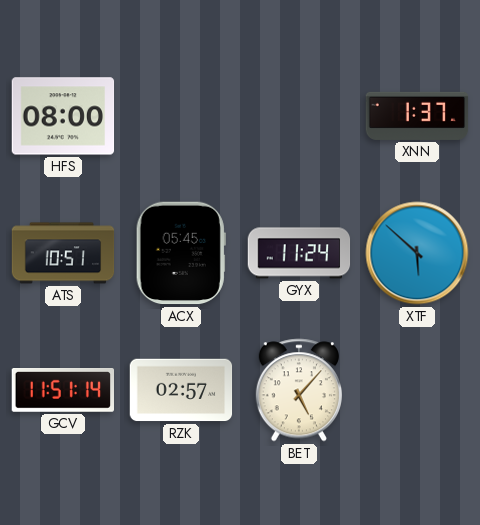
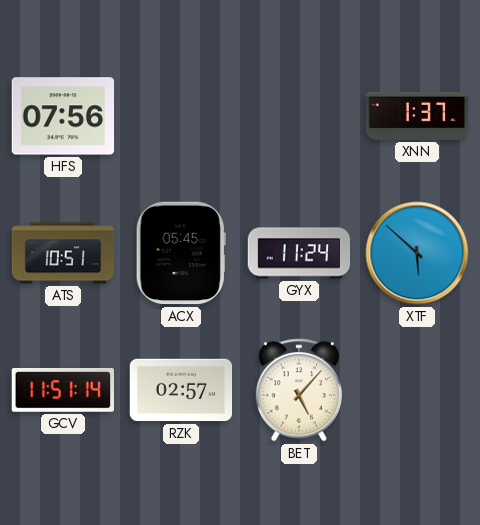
HFS: 08:00 -> 07:56
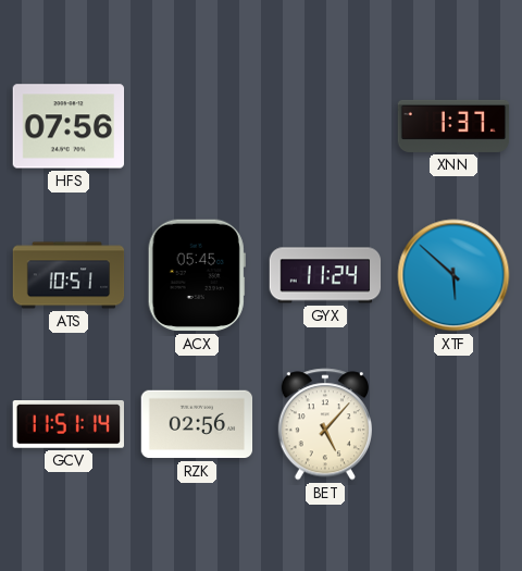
RZK: 02:57 -> 02:56
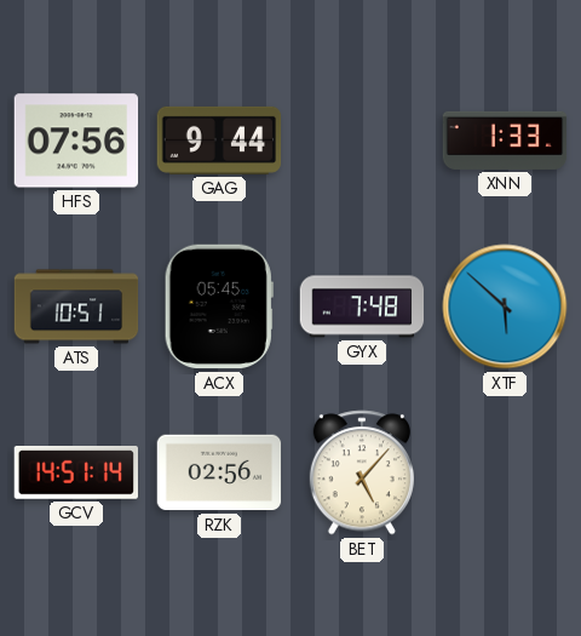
GAG: none -> 9:44
XNN: 1:37 -> 1:33
GYX: 11:24 -> 7:48
GCV: 11:51 -> 14:51
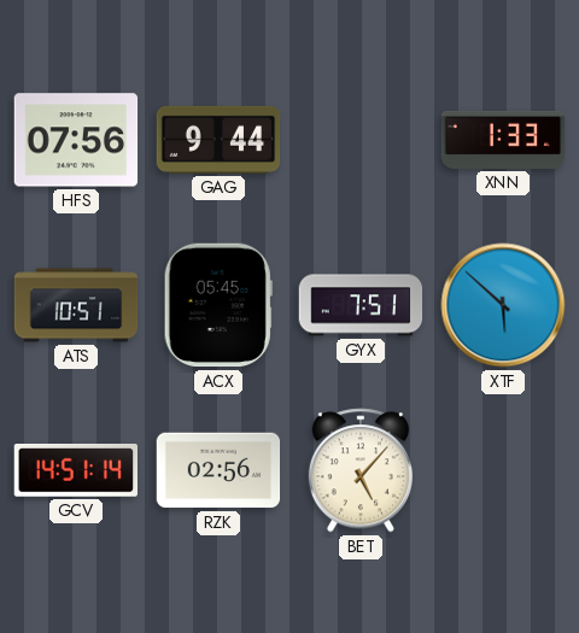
GYX: 7:48 -> 7:51
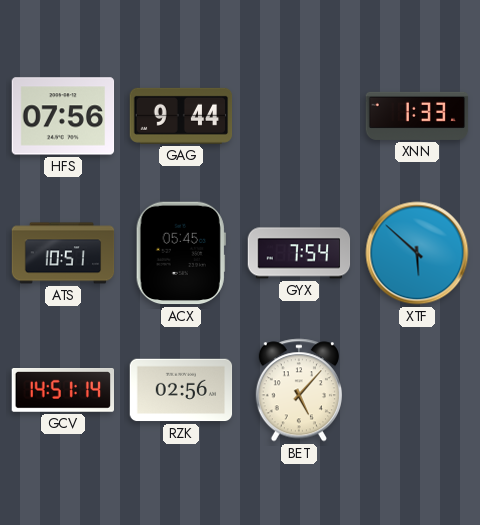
GYX: 7:51 -> 7:54
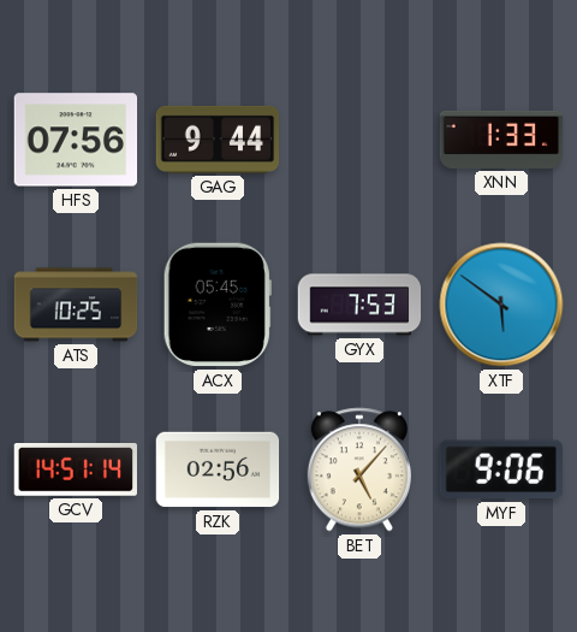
ATS: 10:51 -> 10:25
GYX: 7:54 -> 7:53
XTF: 5:52 -> 5:51
MYF: none -> 9:06
